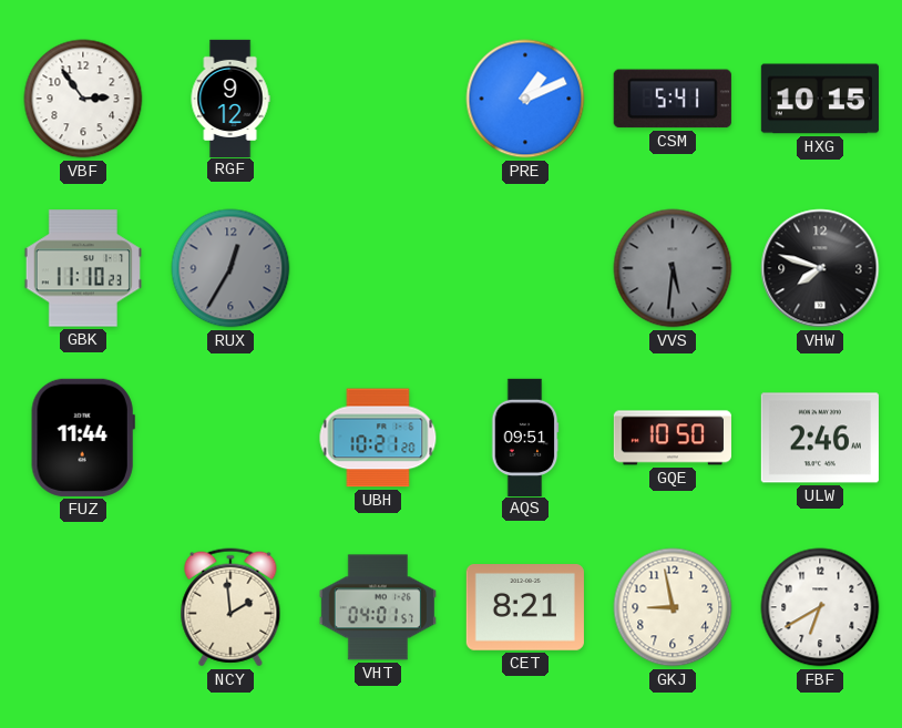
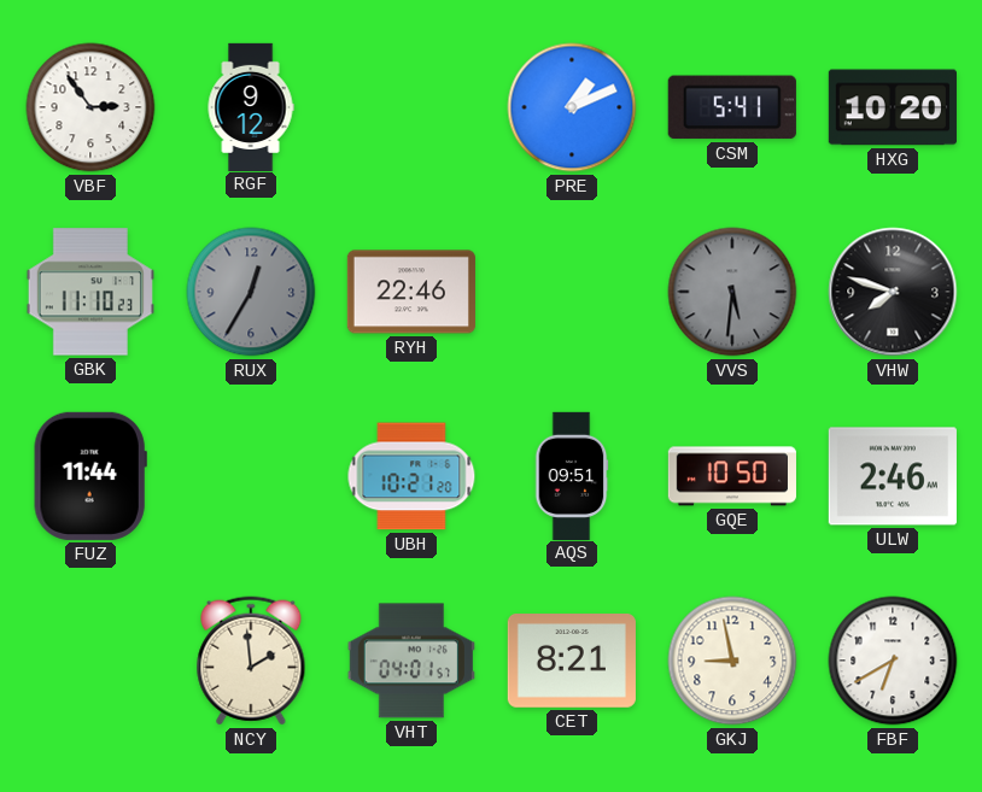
HXG: 10:15 -> 10:20
RYH: none -> 22:46
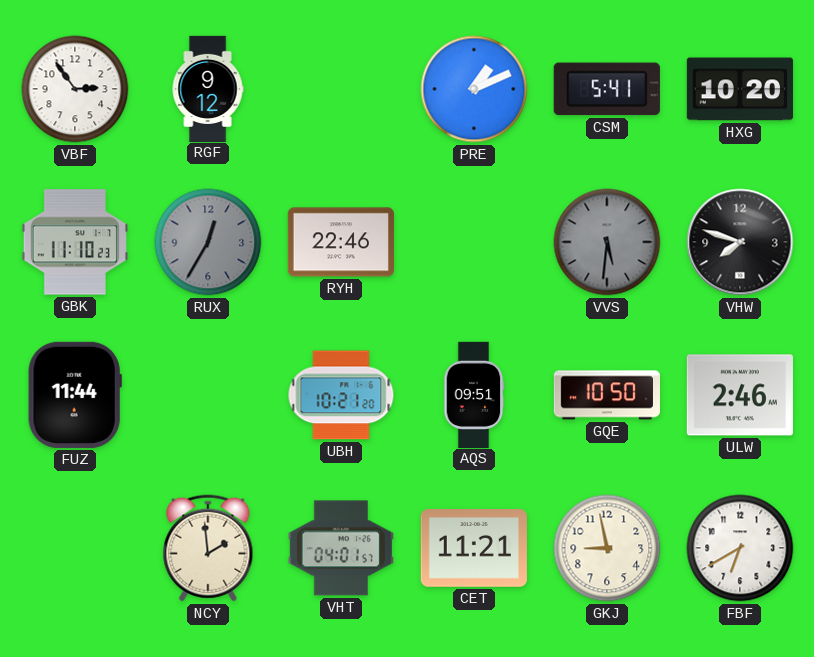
CET: 8:21 -> 11:21
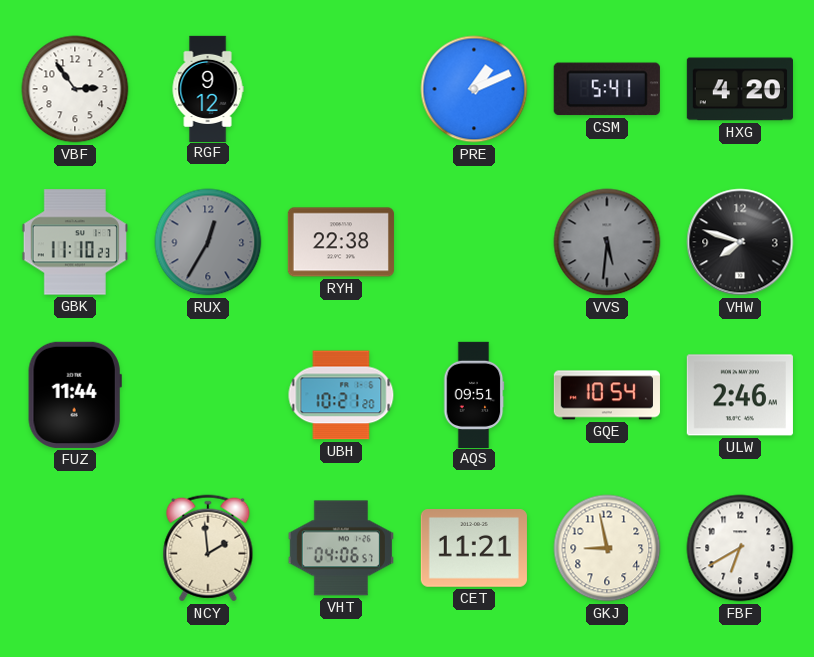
HXG: 10:20 -> 4:20
RYH: 22:46 -> 22:38
GQE: 10:50 -> 10:54
VHT: 04:01 -> 04:06
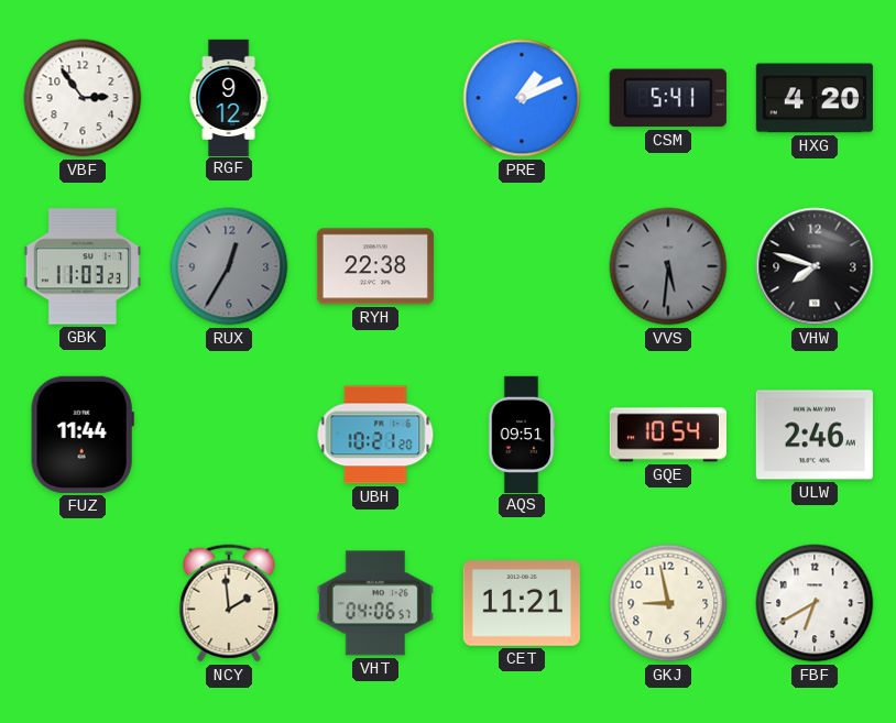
GBK: 11:10 -> 11:03
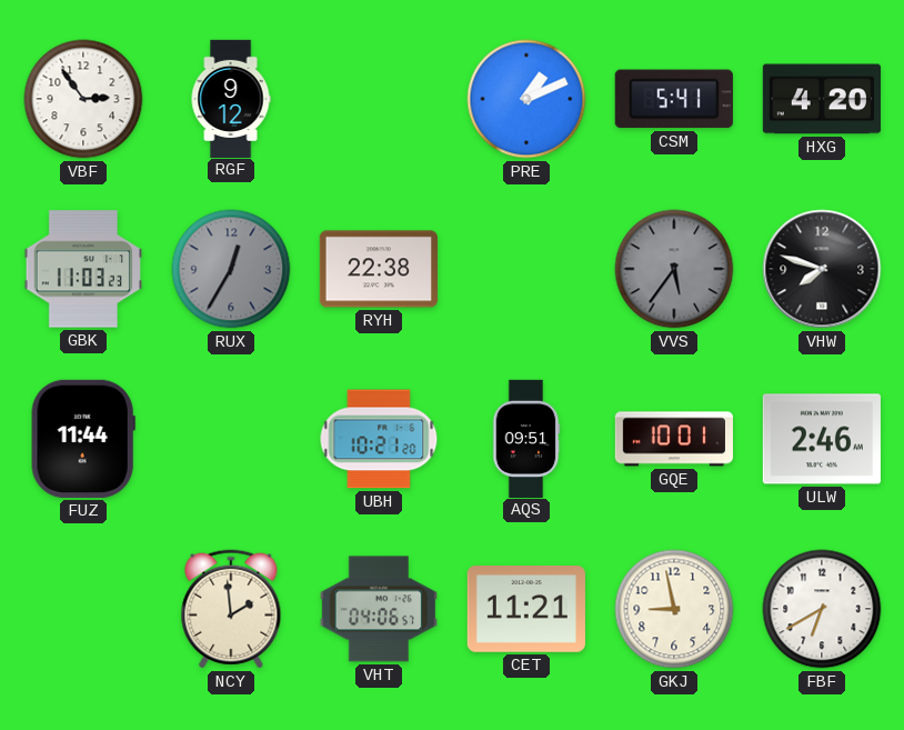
VVS: 5:31 -> 5:36
GQE: 10:54 -> 10:01
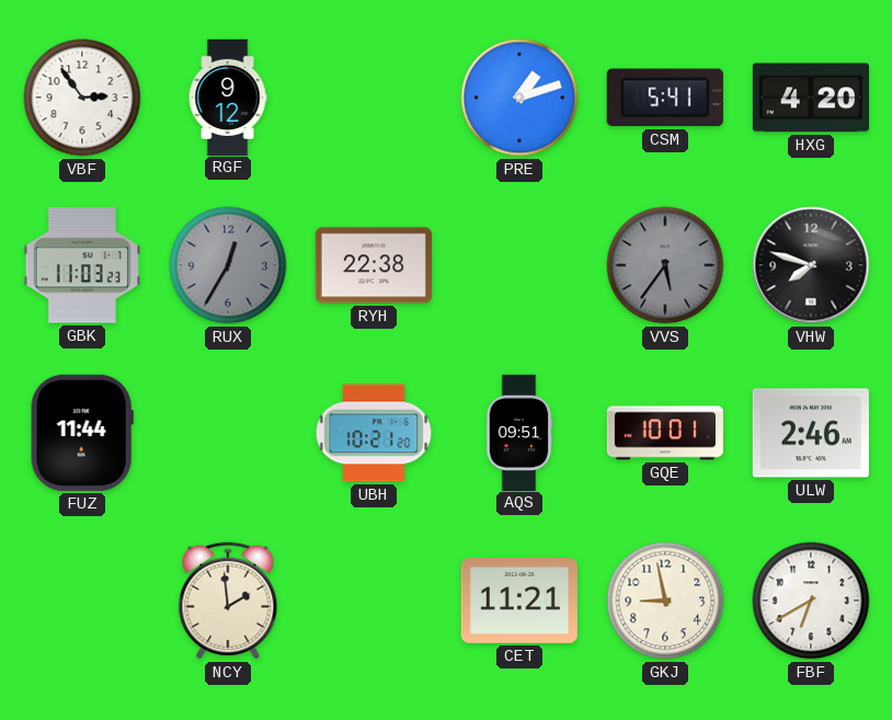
PRE: 1:11 -> 1:12
VHT: 04:06 -> none
